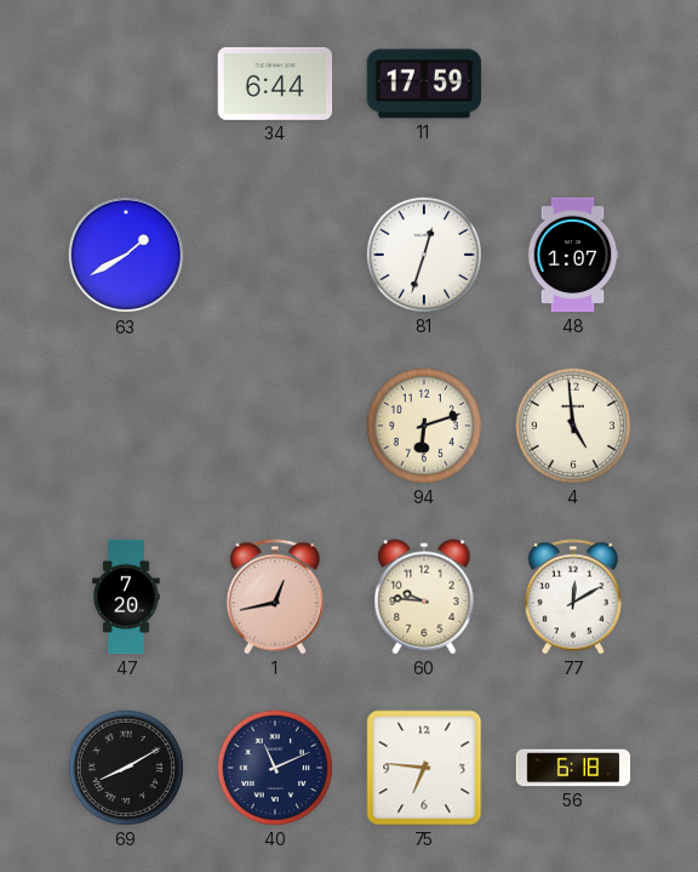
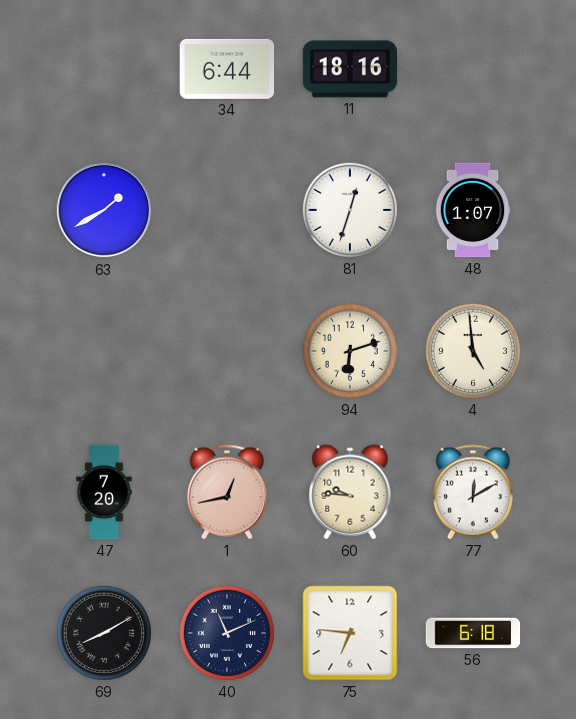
11: 17:59 -> 18:16
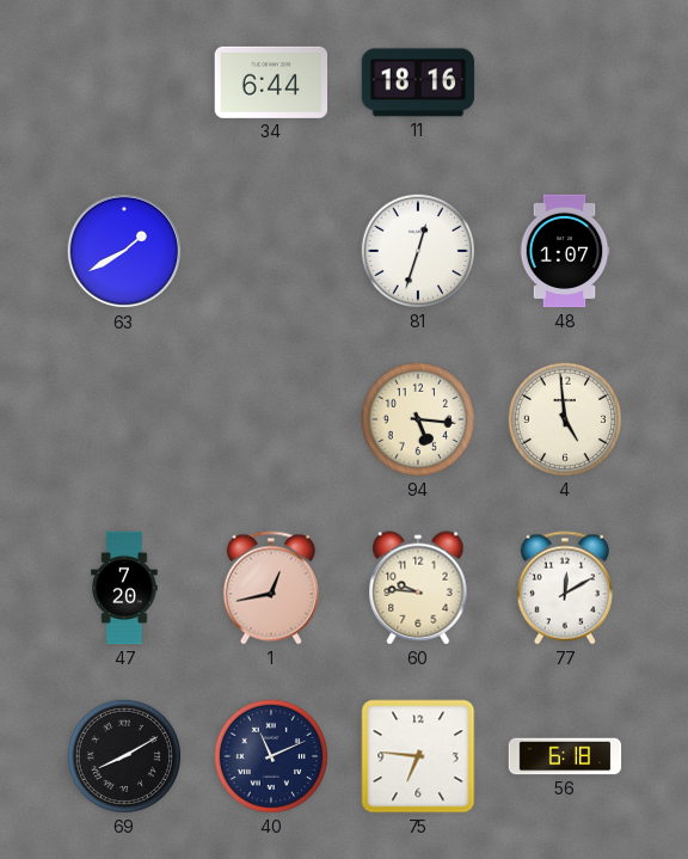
94: 6:12 -> 5:16
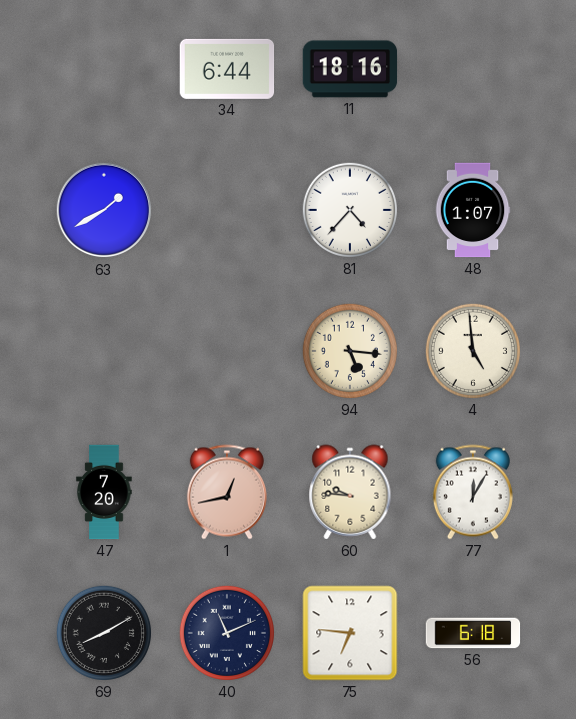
81: 12:33 -> 4:37
77: 12:10 -> 12:05
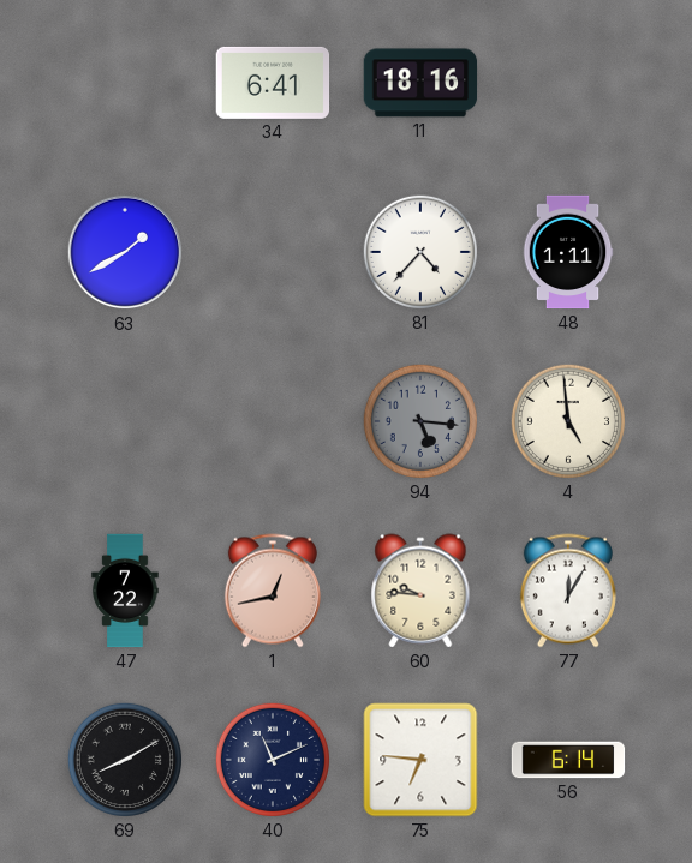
34: 6:44 -> 6:41
48: 1:07 -> 1:11
94 dial: cream -> grey
47: 7:20 -> 7:22
56: 6:18 -> 6:14
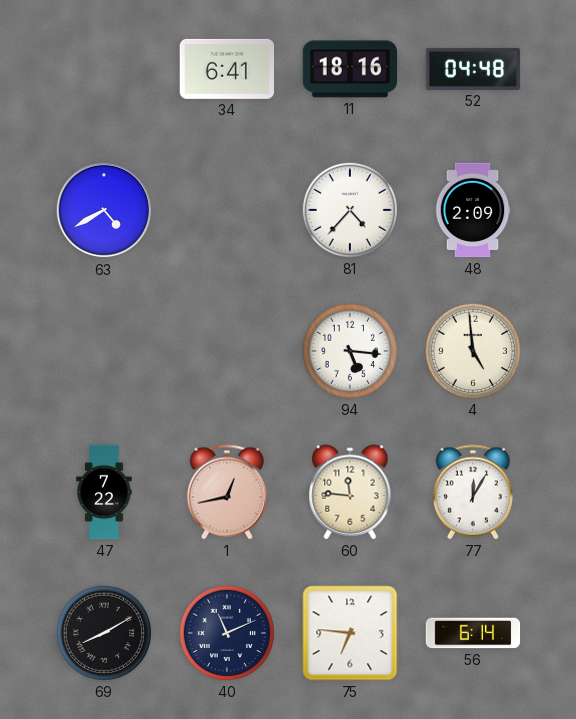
52: none -> 04:48
63: 1:40 -> 4:40
48: 1:11 -> 2:09
94 dial: grey -> white
60: 9:46 -> 11:46
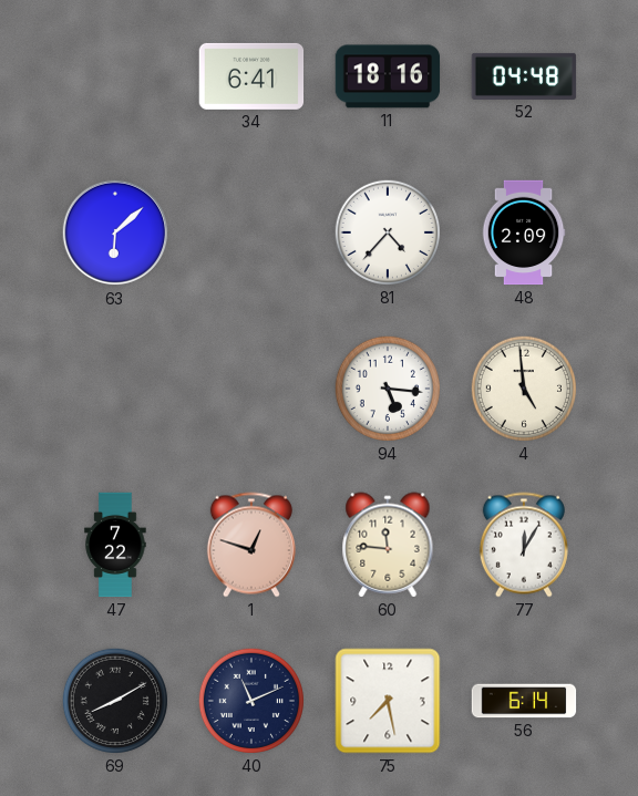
63: 4:40 -> 6:08
1: 12:43 -> 12:48
75: 6:46 -> 7:28
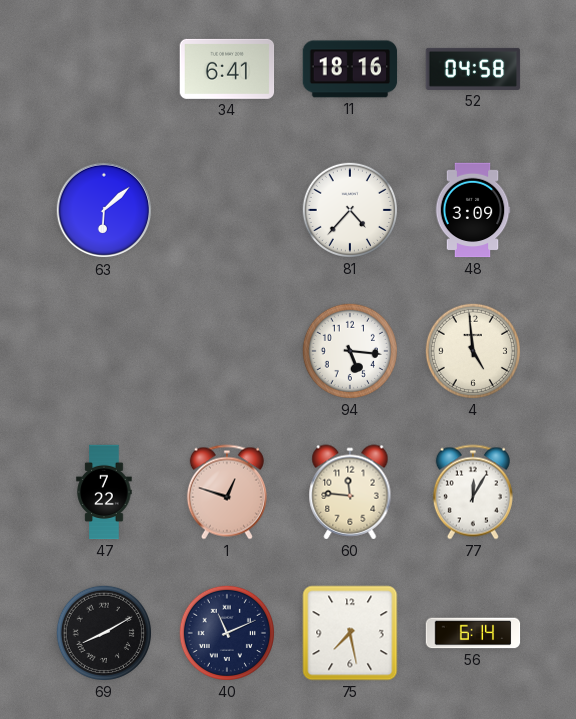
52: 04:48 -> 04:58
48: 2:09 -> 3:09
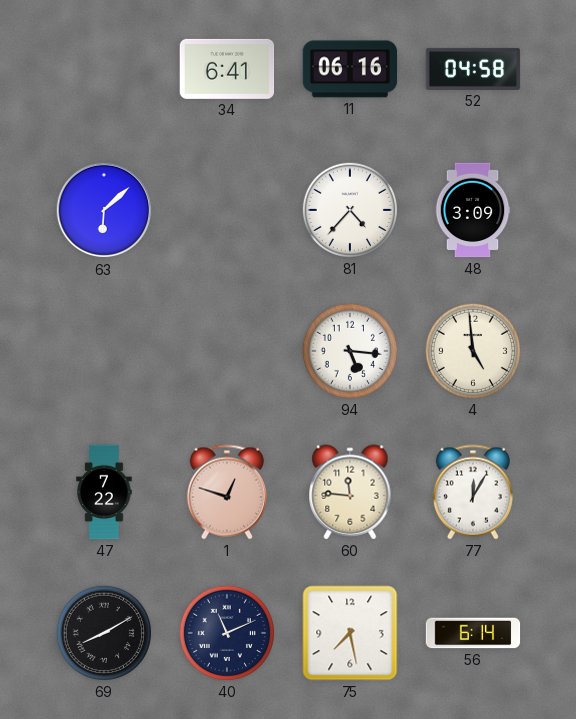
11: 18:16 -> 06:16
